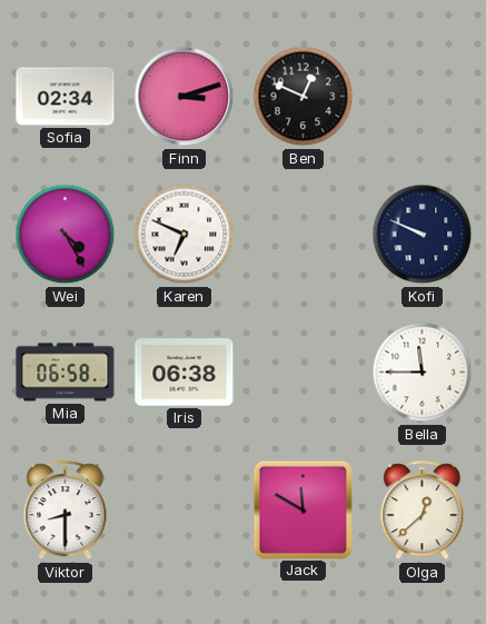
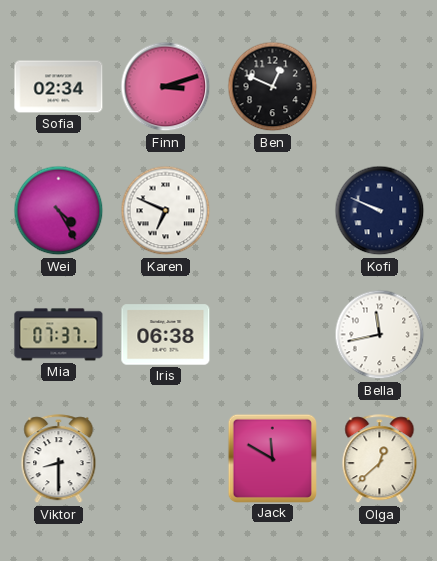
Mia: 06:58 -> 07:37
Bella: 11:45 -> 11:43
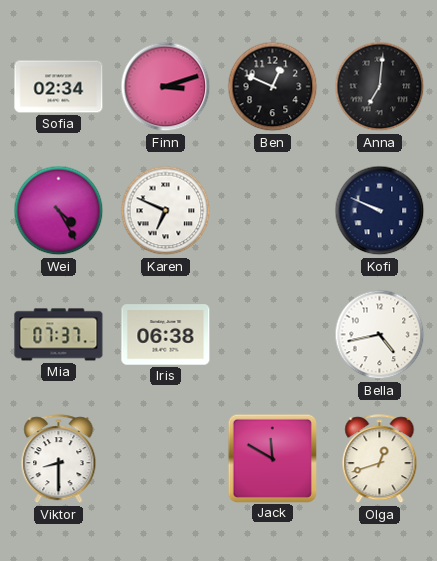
Anna: none -> 7:01
Bella: 11:43 -> 4:43
Olga: 12:38 -> 12:42
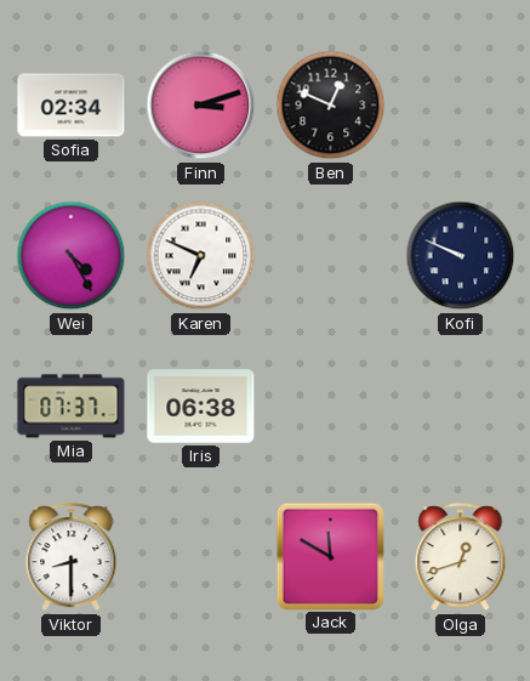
Anna: 7:01 -> none
Bella: 4:43 -> none
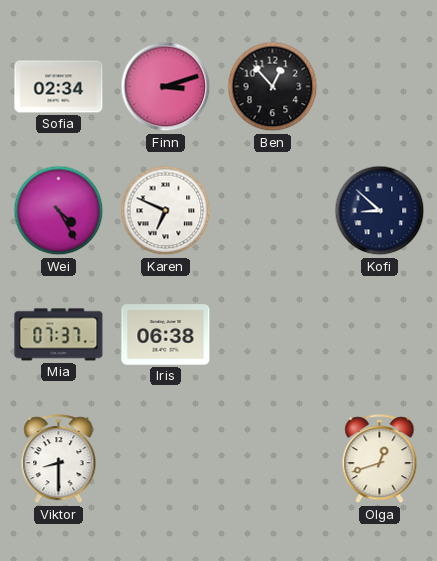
Ben: 12:49 -> 12:53
Kofi: 9:49 -> 8:52
Jack: 11:50 -> none
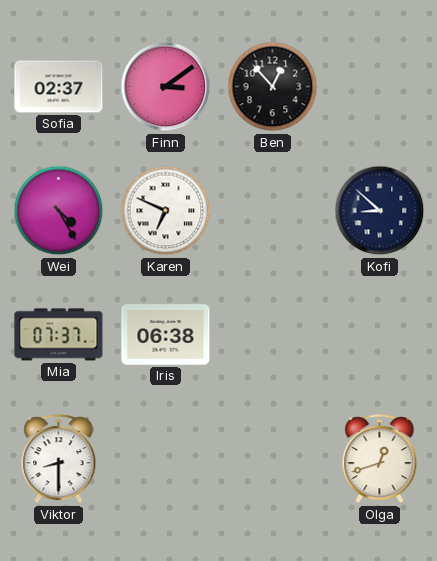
Sofia: 02:34 -> 02:37
Finn: 3:12 -> 3:09
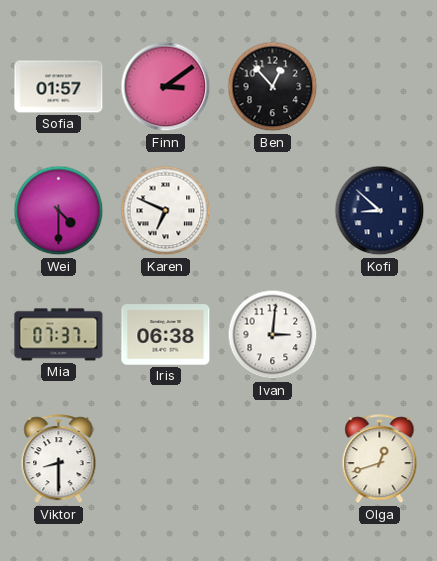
Sofia: 02:37 -> 01:57
Wei: 4:25 -> 4:30
Ivan: none -> 3:01
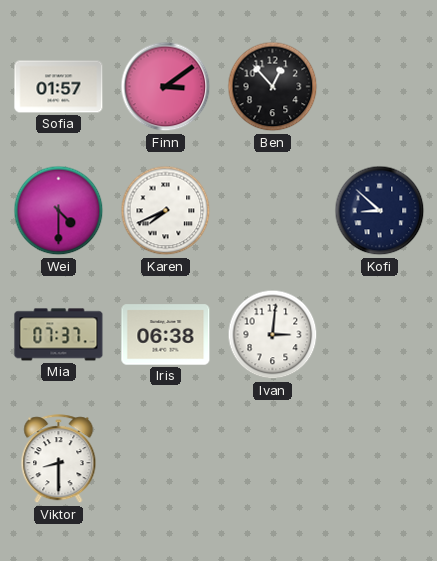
Karen: 6:49 -> 7:41
Olga: 12:42 -> none
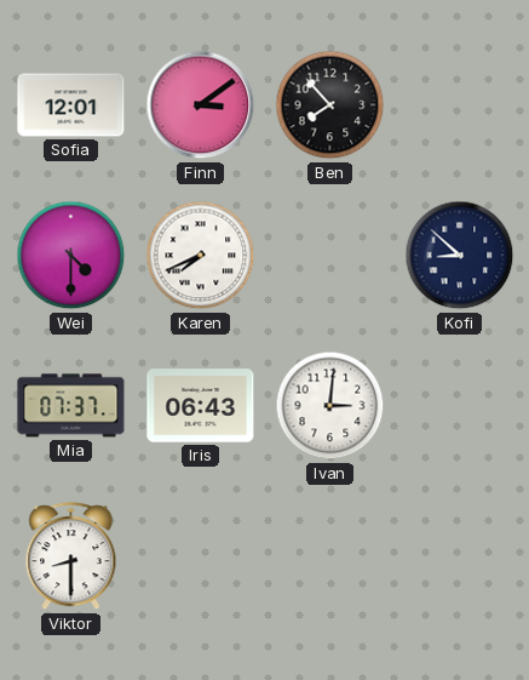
Sofia: 01:57 -> 12:01
Ben: 12:53 -> 7:53
Iris: 06:38 -> 06:43
